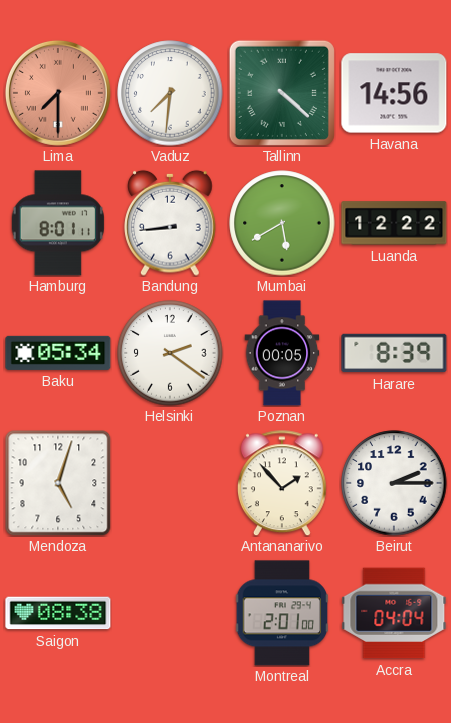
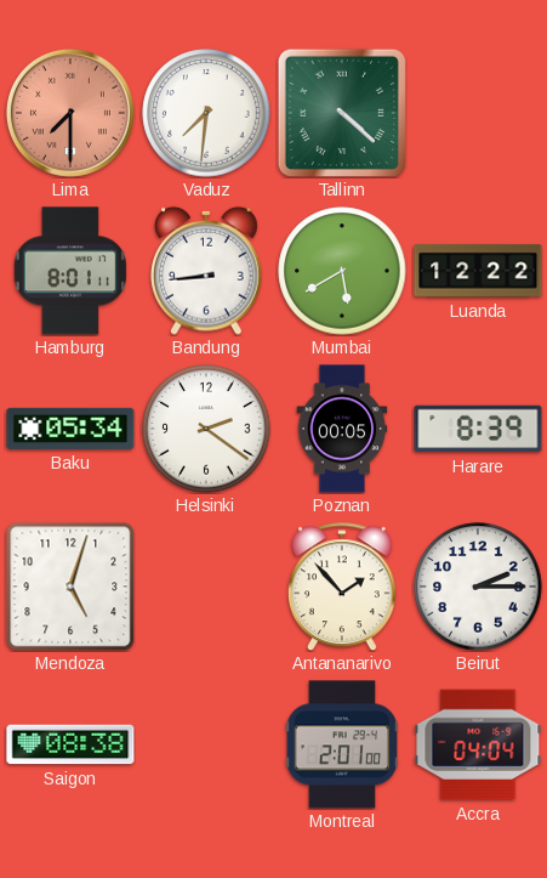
Havana: 14:56 -> none
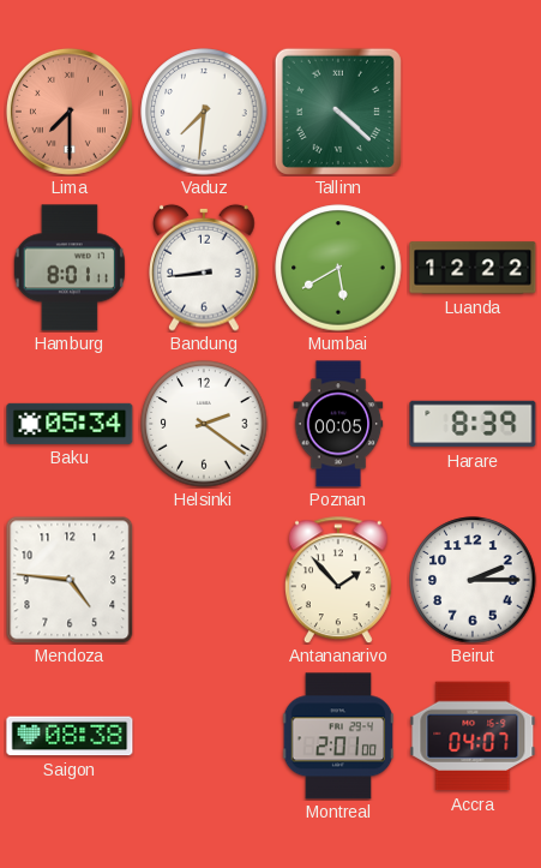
Mendoza: 5:03 -> 4:46
Accra: 04:04 -> 04:07
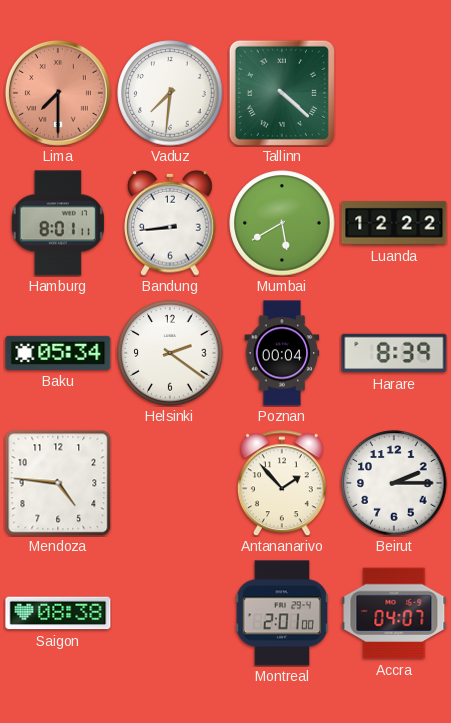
Poznan: 00:05 -> 00:04
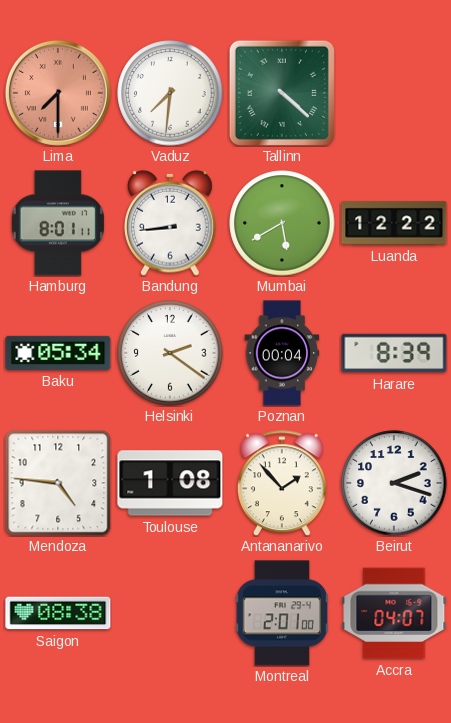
Toulouse: none -> 1:08
Beirut: 2:15 -> 2:18
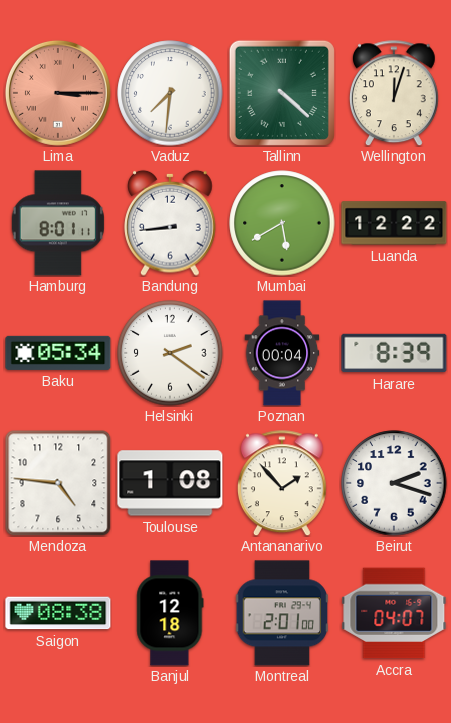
Lima: 7:30 -> 3:15
Wellington: none -> 12:03
Banjul: none -> 12:18
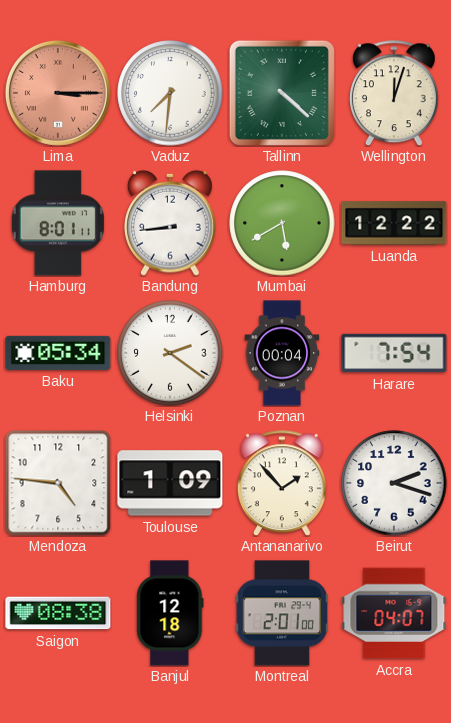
Harare: 8:39 -> 7:54
Toulouse: 1:08 -> 1:09
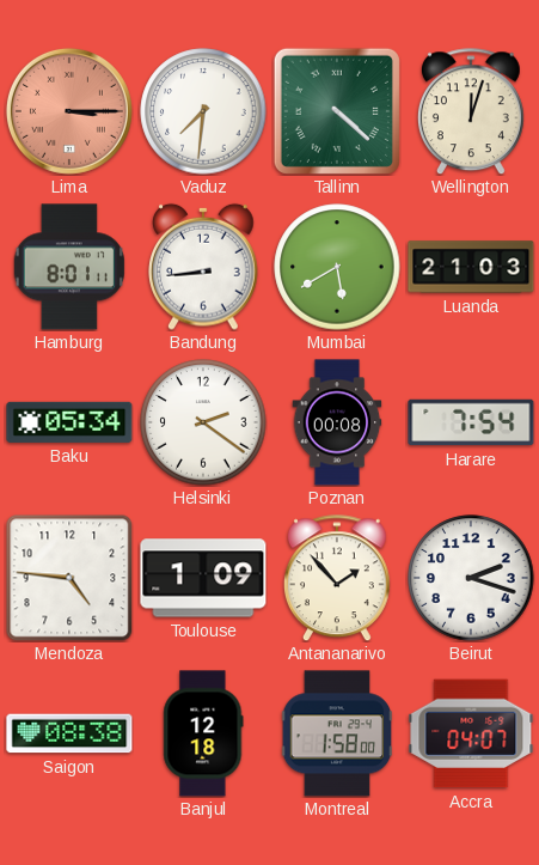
Luanda: 12:22 -> 21:03
Poznan: 00:04 -> 00:08
Montreal: 2:01 -> 1:58
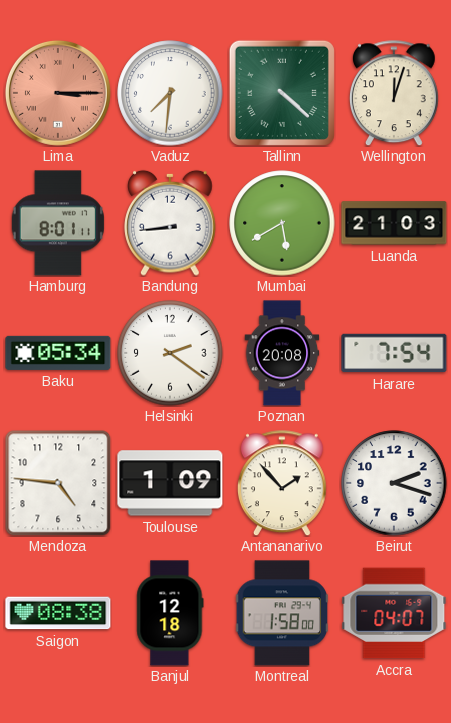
Poznan: 00:08 -> 20:08
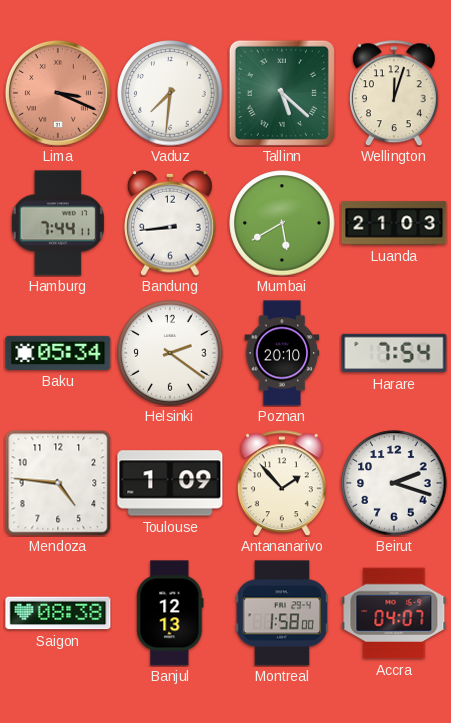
Lima: 3:15 -> 3:19
Tallinn: 4:22 -> 5:22
Hamburg: 8:01 -> 7:44
Poznan: 20:08 -> 20:10
Banjul: 12:18 -> 12:13
